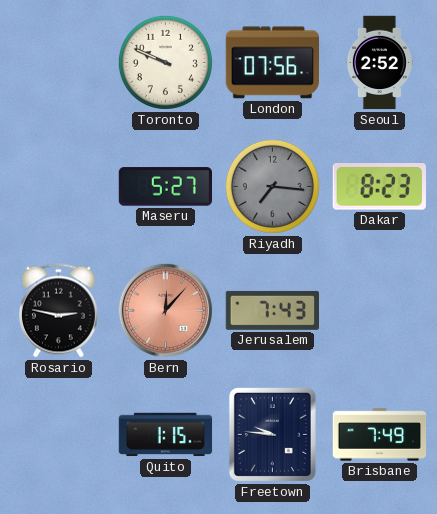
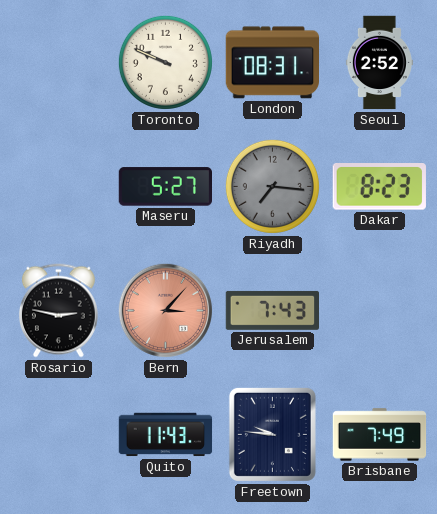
London: 07:56 -> 08:31
Bern: 12:07 -> 3:07
Quito: 1:15 -> 11:43
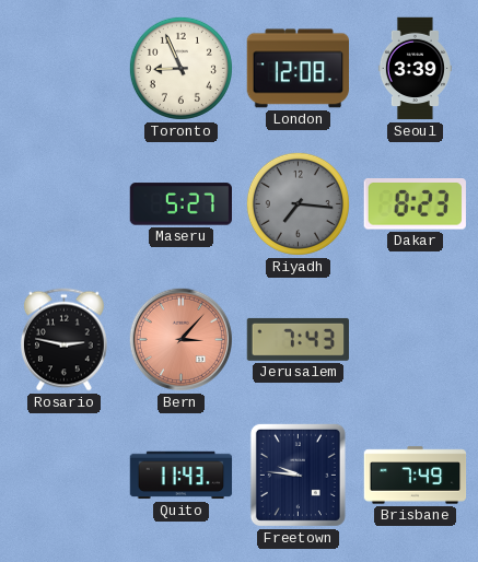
Toronto: 9:49 -> 8:56
London: 08:31 -> 12:08
Seoul: 2:52 -> 3:39
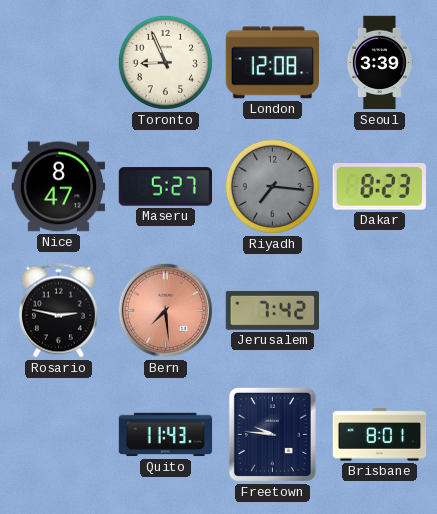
Nice: none -> 8:47
Bern: 3:07 -> 7:29
Jerusalem: 7:43 -> 7:42
Brisbane: 7:49 -> 8:01
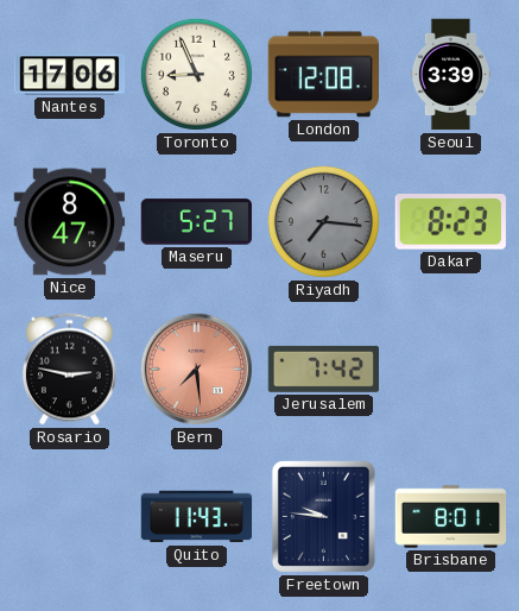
Nantes: none -> 17:06
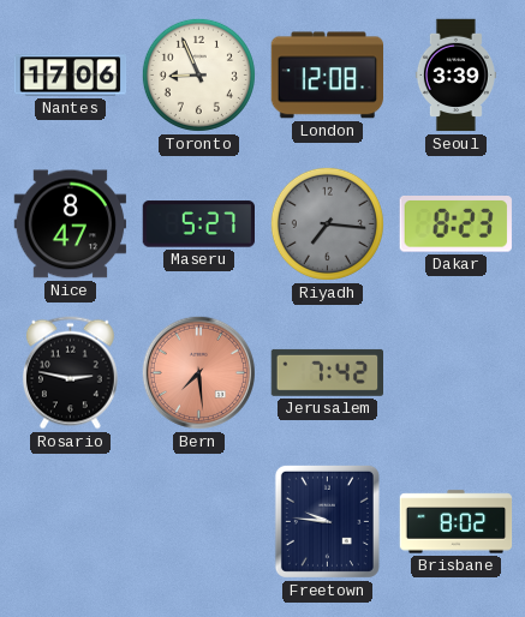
Quito: 11:43 -> none
Brisbane: 8:01 -> 8:02
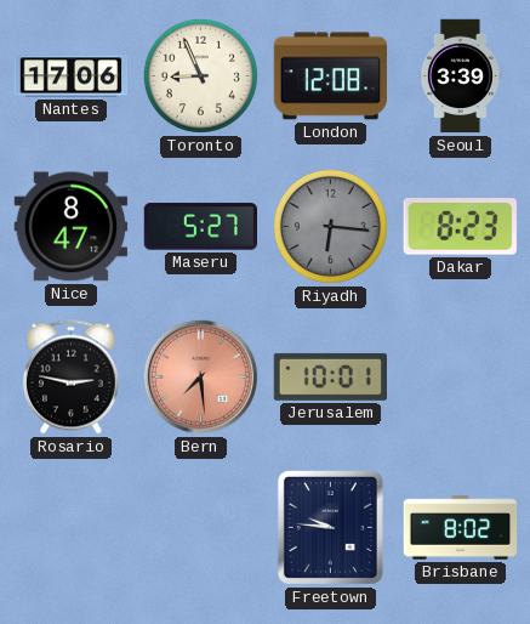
Riyadh: 7:16 -> 6:16
Jerusalem: 7:42 -> 10:01
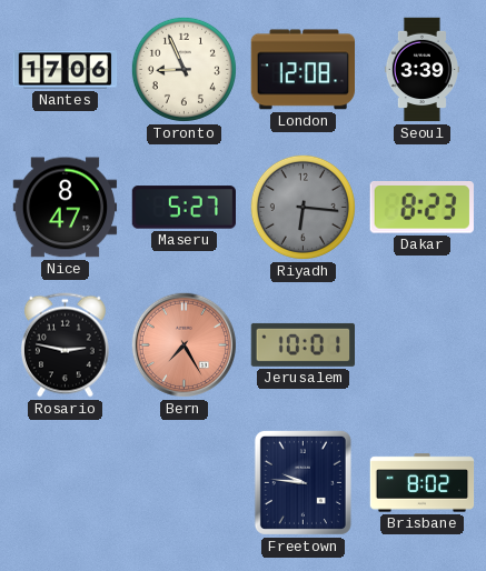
Bern: 7:29 -> 7:25
